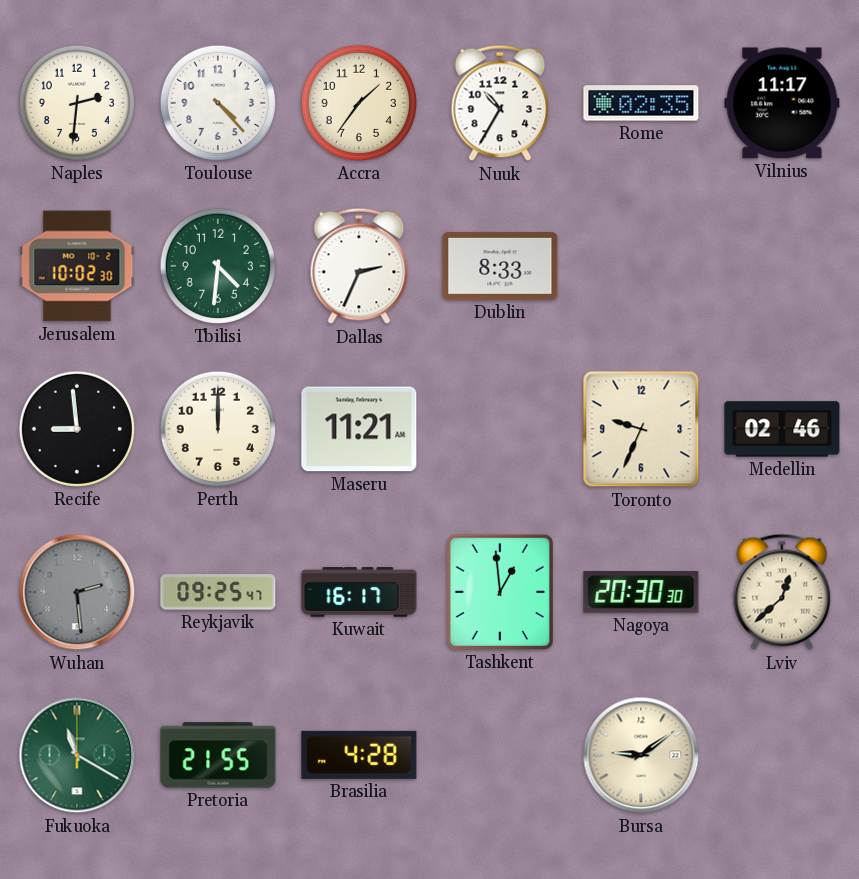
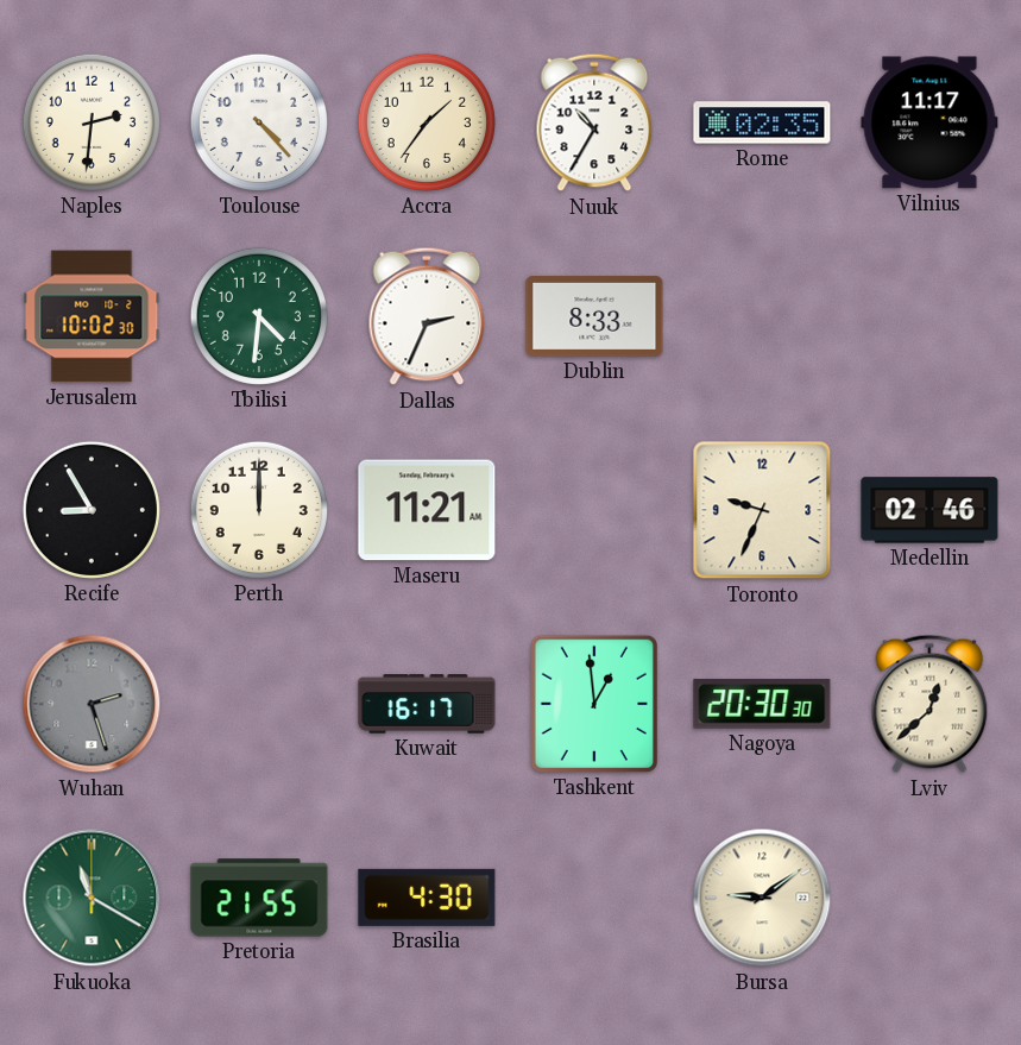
Recife: 8:59 -> 8:55
Wuhan: 2:29 -> 2:27
Reykjavik: 09:25 -> none
Brasilia: 4:28 -> 4:30
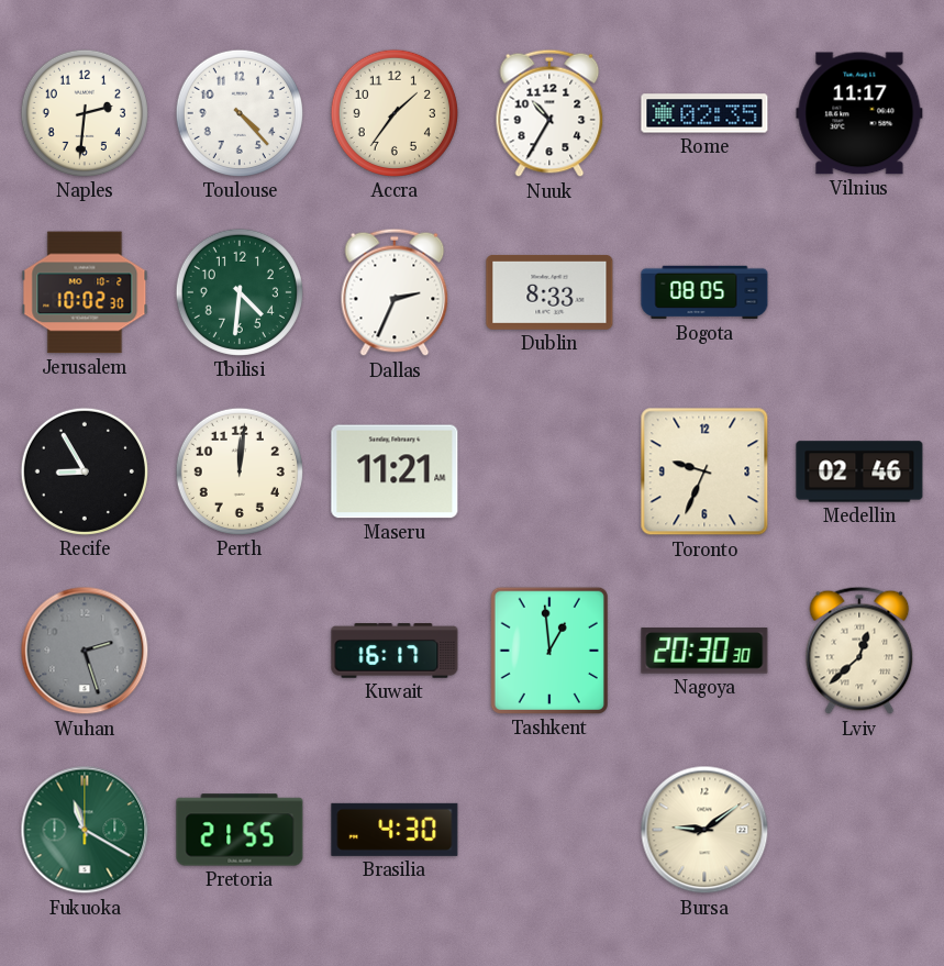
Bogota: none -> 08:05
Perth: 12:00 -> 12:01
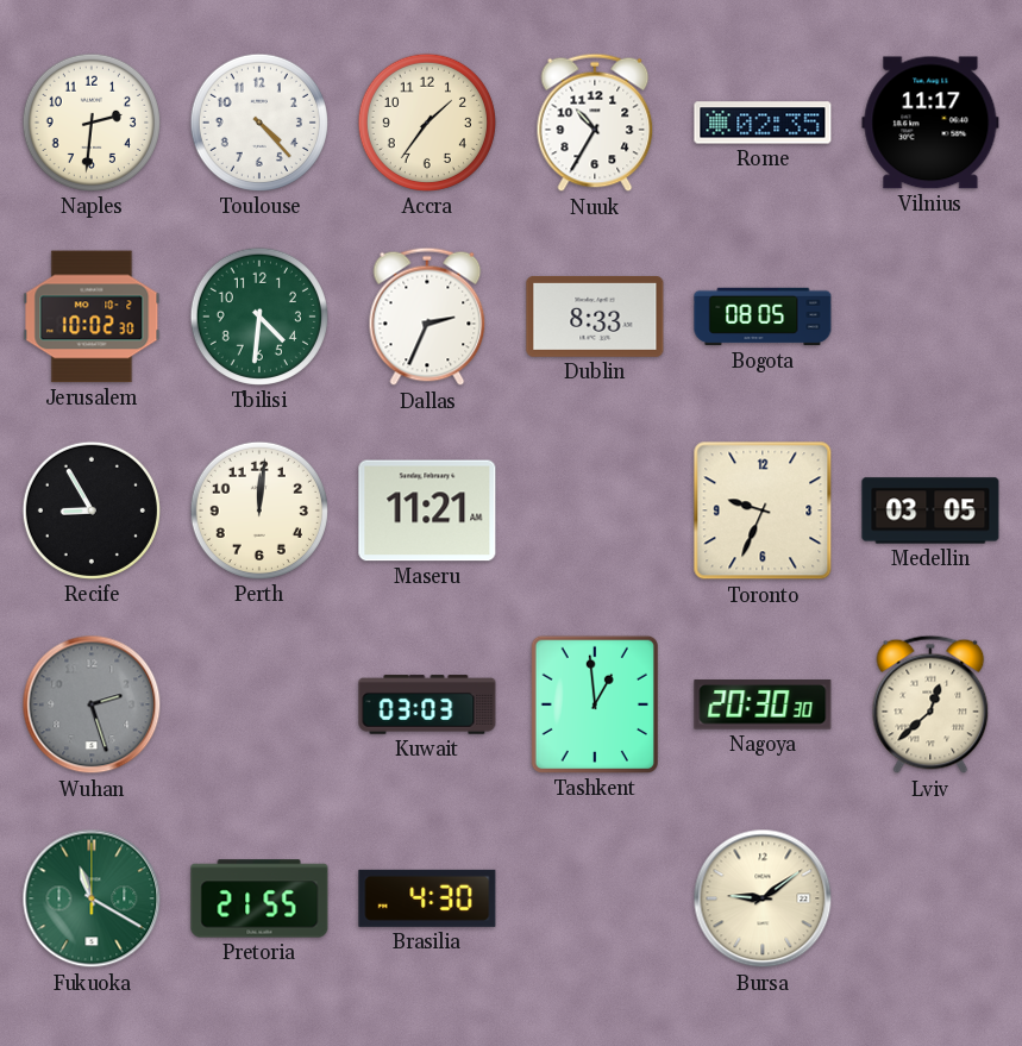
Medellin: 02:46 -> 03:05
Kuwait: 16:17 -> 03:03
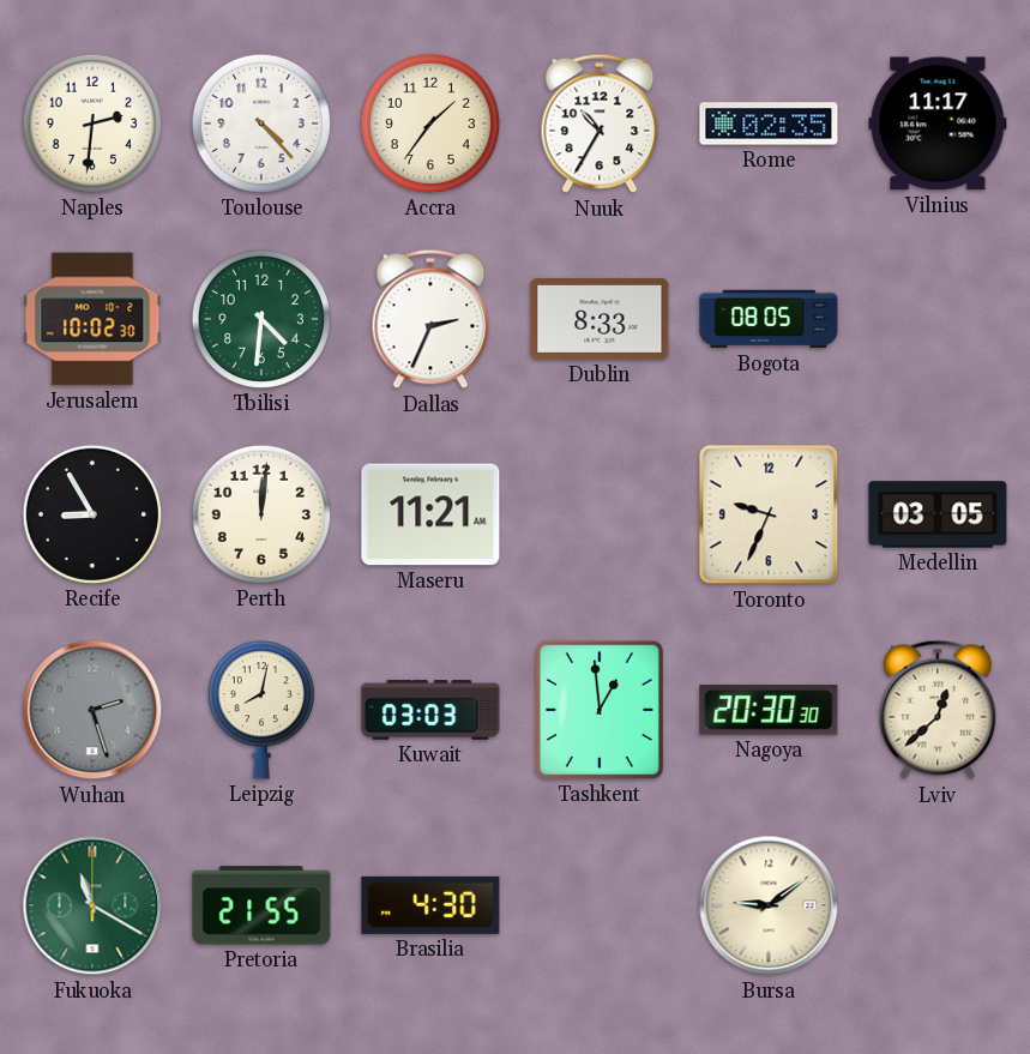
Leipzig: none -> 8:02
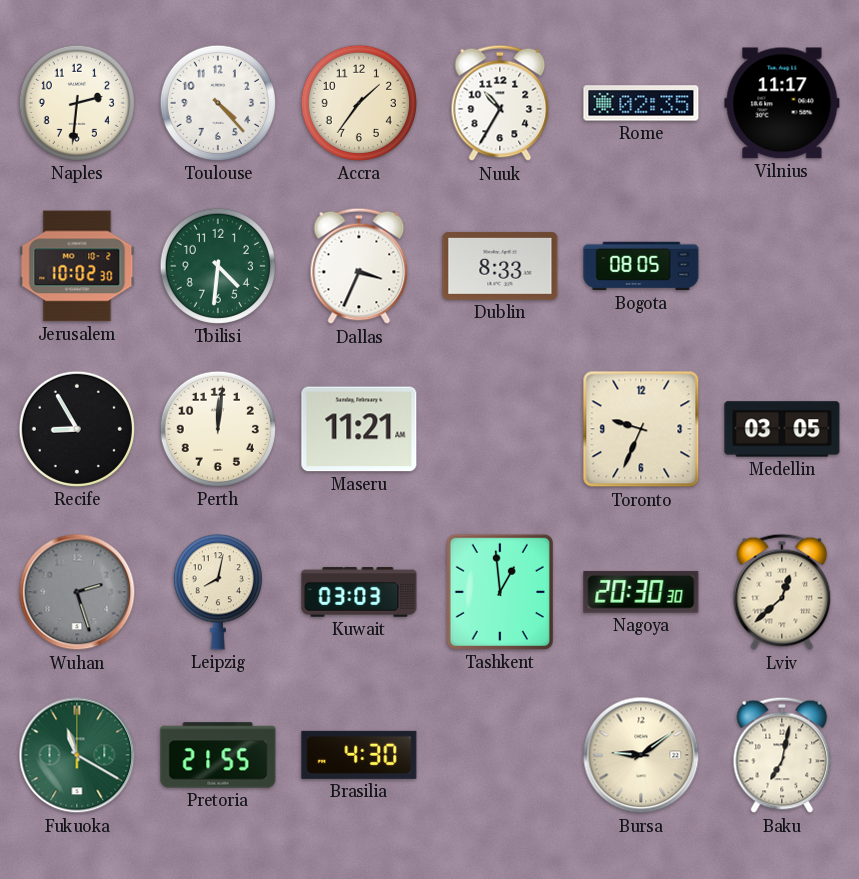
Dallas: 2:34 -> 3:34
Baku: none -> 7:02
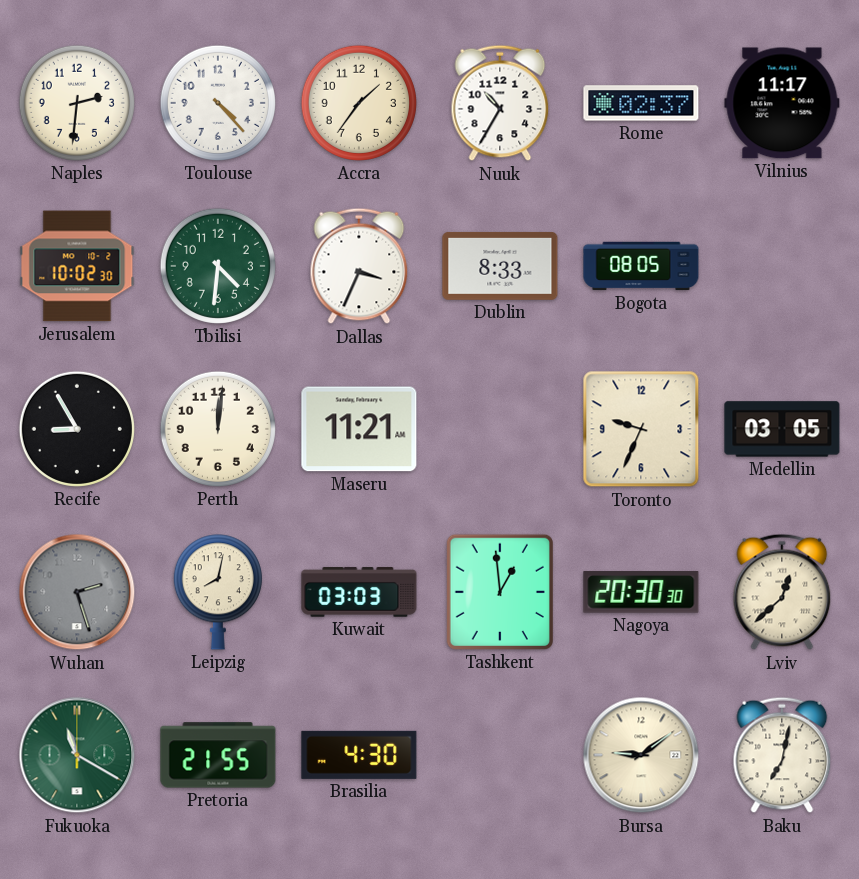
Rome: 02:35 -> 02:37
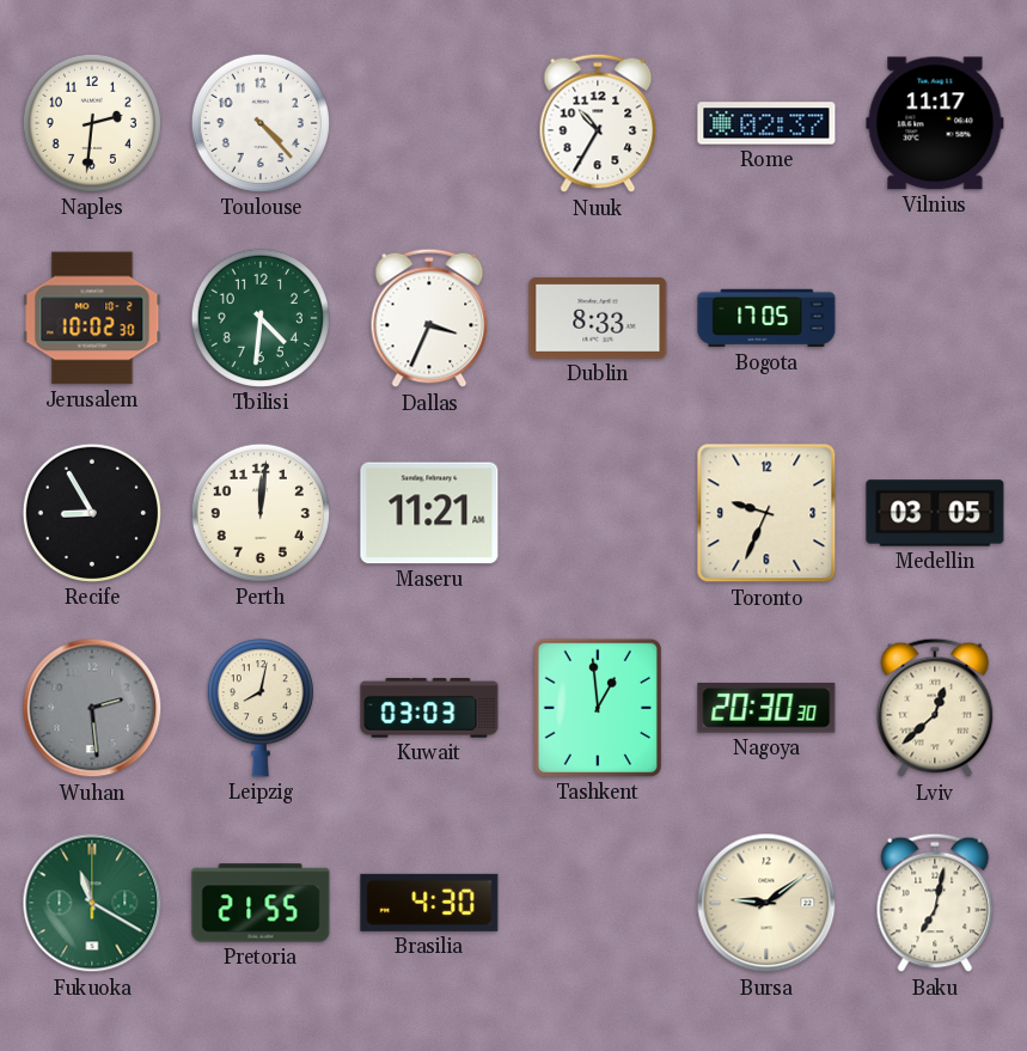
Accra: 1:36 -> none
Bogota: 08:05 -> 17:05
Wuhan: 2:27 -> 2:29
